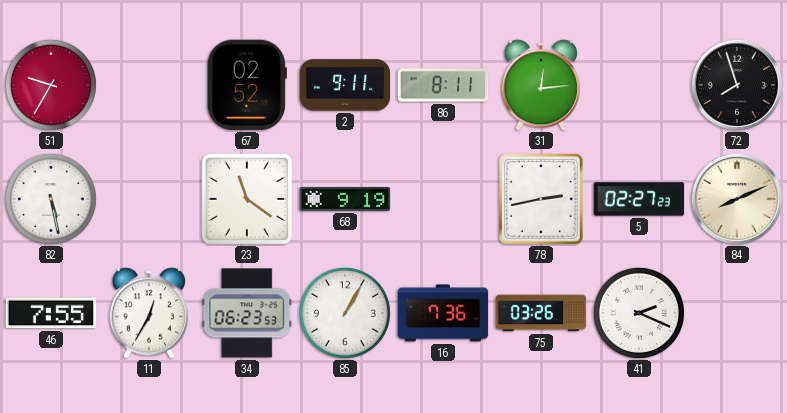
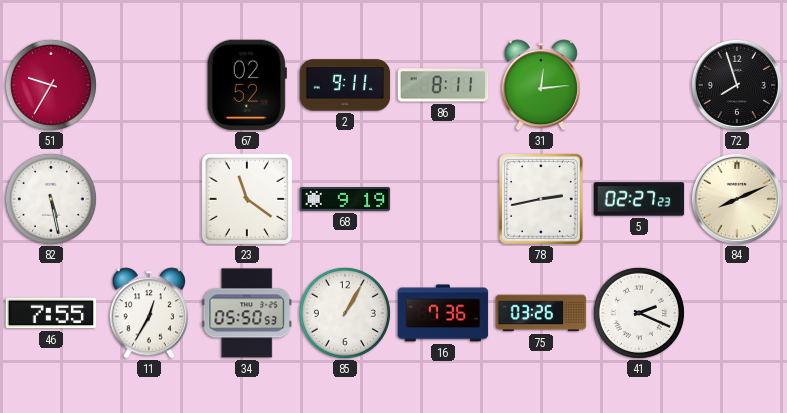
34: 06:23 -> 05:50
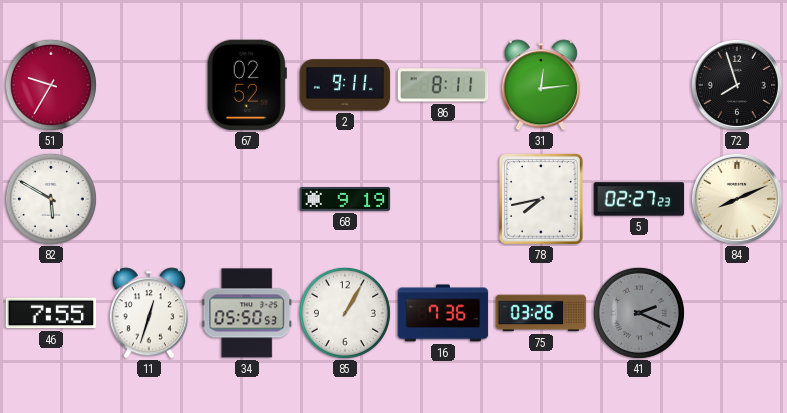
82: 5:28 -> 5:50
23: 11:21 -> none
78: 2:43 -> 7:43
11: 12:35 -> 12:33
41 dial: white -> grey
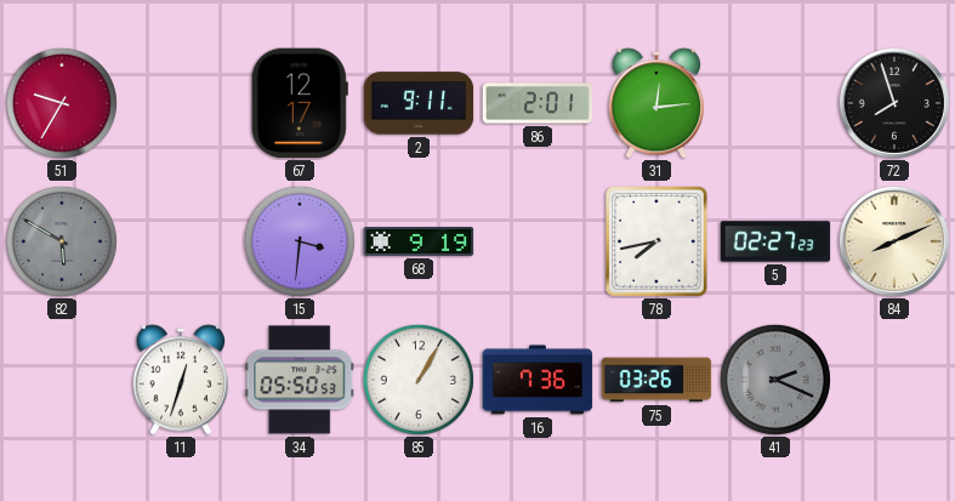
67: 02:52 -> 12:17
86: 8:11 -> 2:01
82 dial: white -> grey
15: none -> 3:31
46: 7:55 -> none
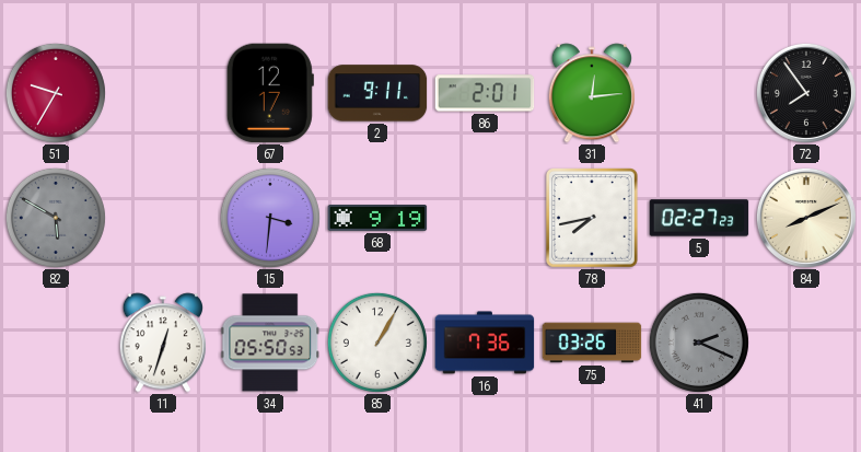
72: 7:57 -> 7:54
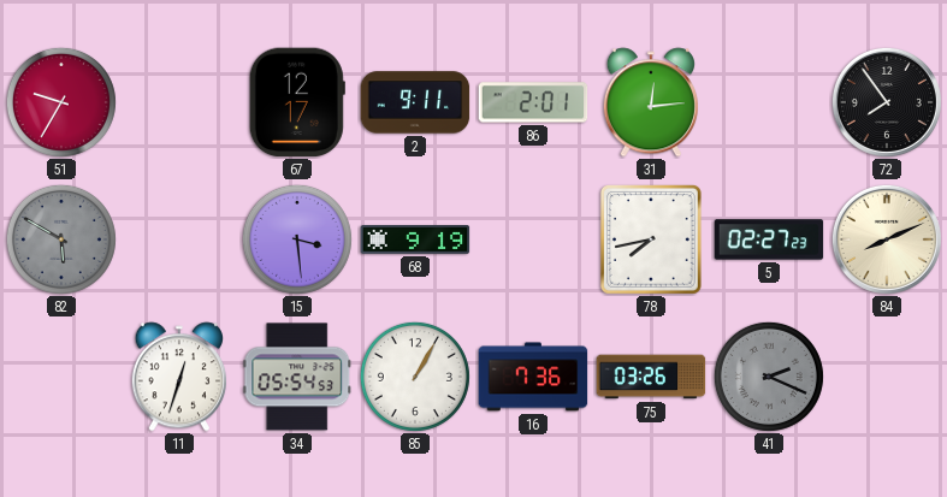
15: 3:31 -> 3:29
34: 05:50 -> 05:54
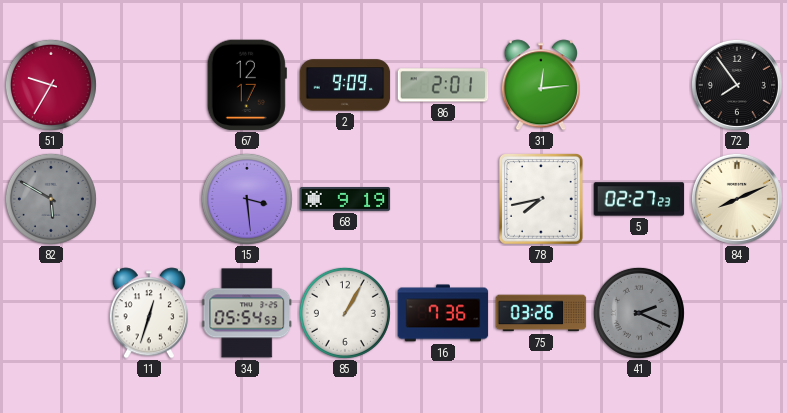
2: 9:11 -> 9:09
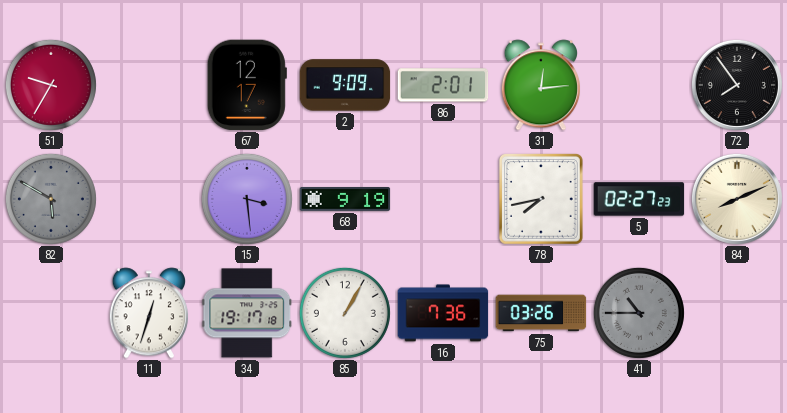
34: 05:54 -> 19:17
41: 2:19 -> 10:45
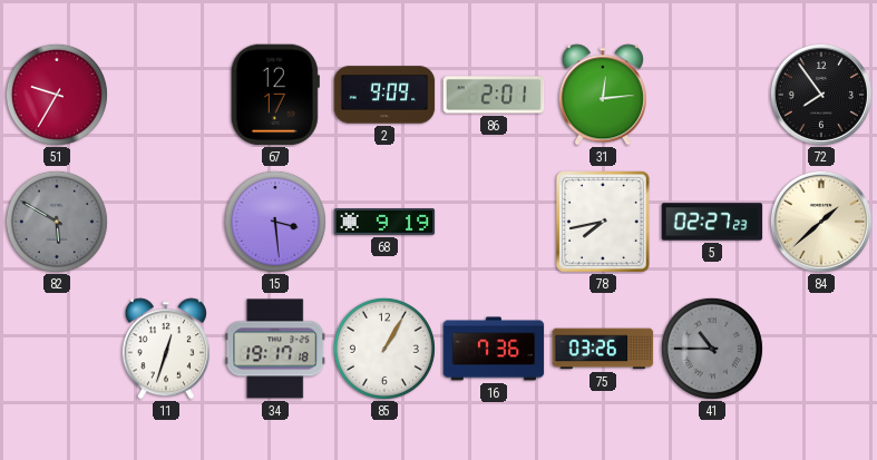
84: 8:11 -> 1:38
